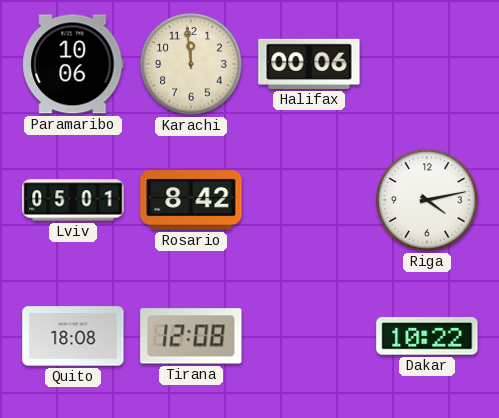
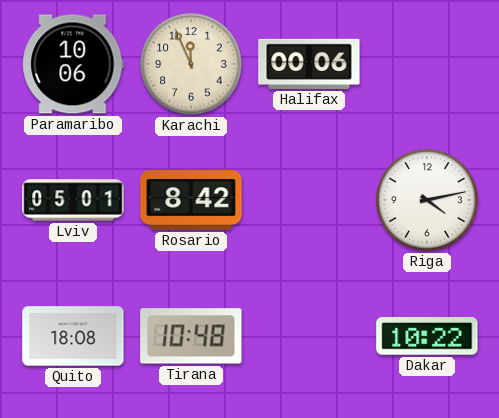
Karachi: 11:59 -> 11:56
Tirana: 12:08 -> 10:48
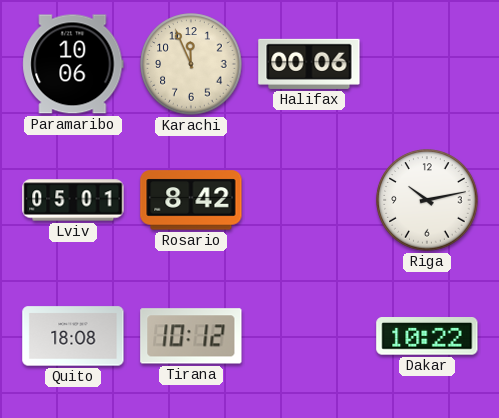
Riga: 4:13 -> 10:13
Tirana: 10:48 -> 10:12
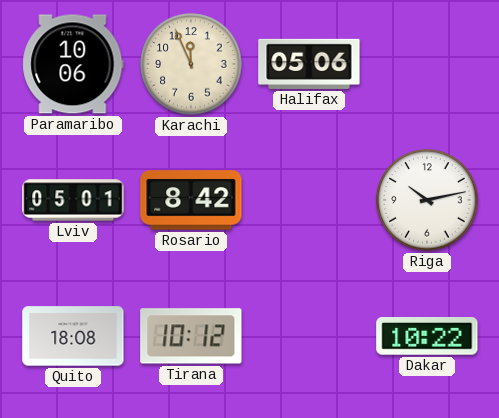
Halifax: 00:06 -> 05:06
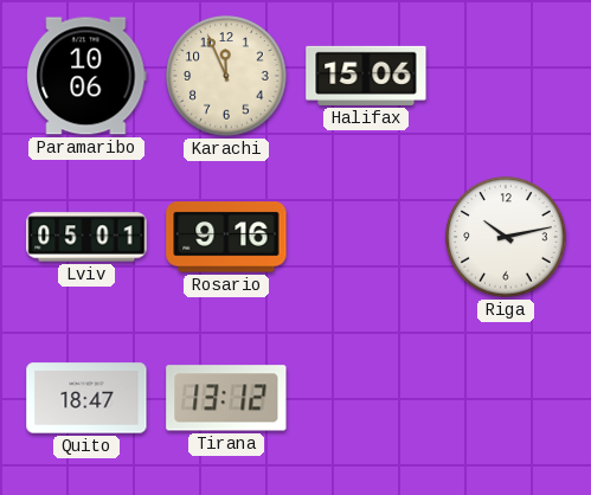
Halifax: 05:06 -> 15:06
Rosario: 8:42 -> 9:16
Quito: 18:08 -> 18:47
Tirana: 10:12 -> 13:12
Dakar: 10:22 -> none
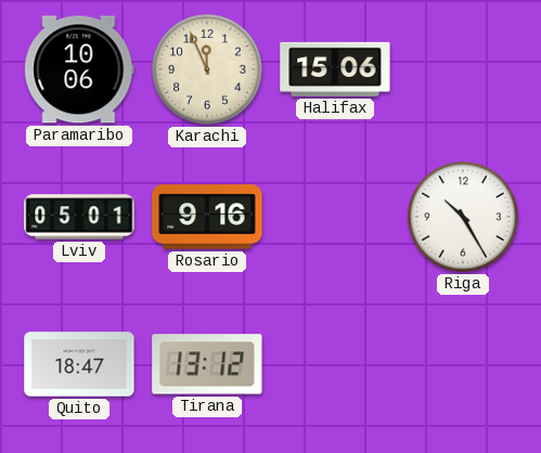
Riga: 10:13 -> 10:25
